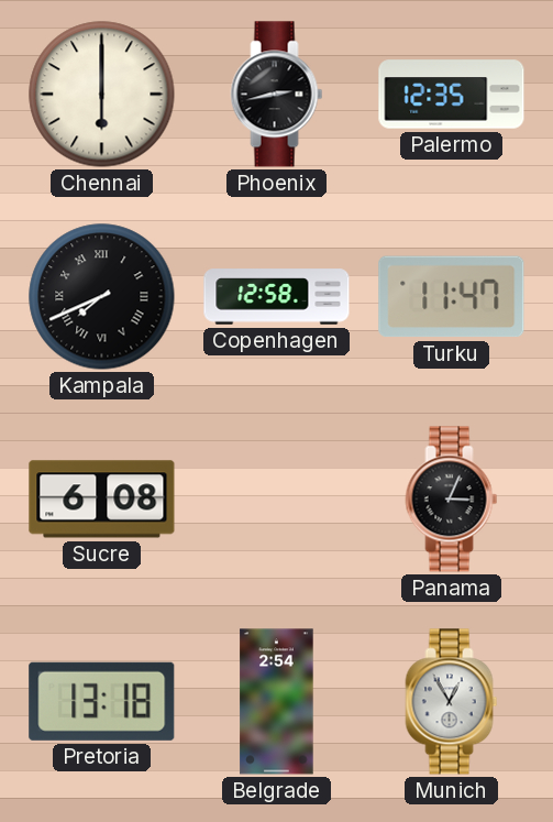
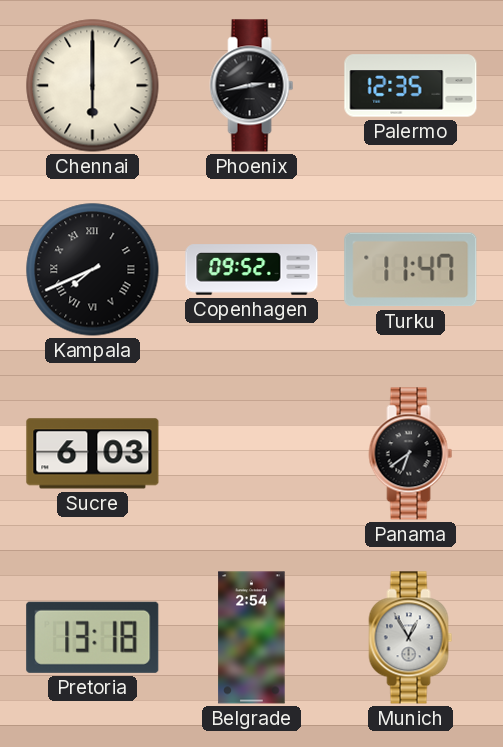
Copenhagen: 12:58 -> 09:52
Sucre: 6:08 -> 6:03
Panama: 3:04 -> 6:39
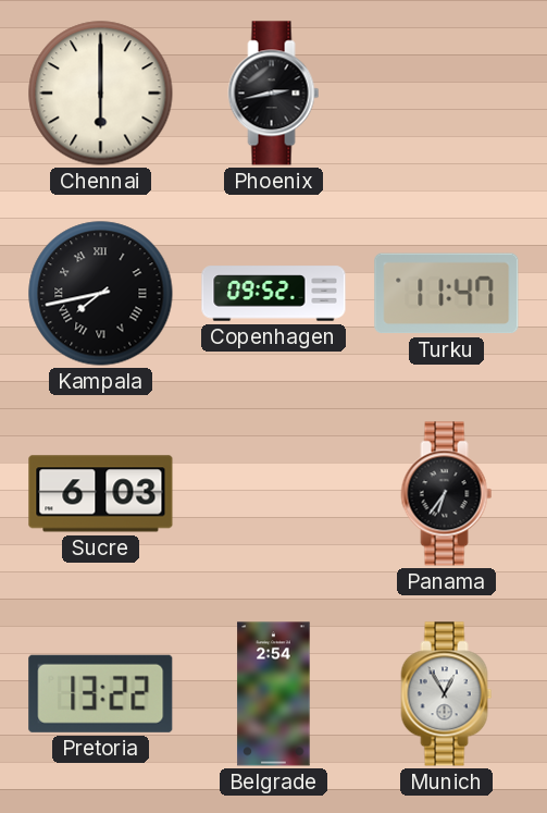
Palermo: 12:35 -> none
Kampala: 7:41 -> 7:43
Panama: 6:39 -> 6:36
Pretoria: 13:18 -> 13:22
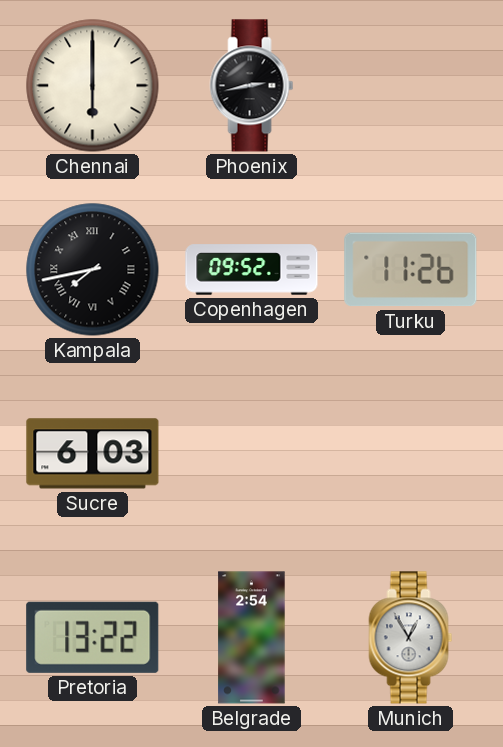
Turku: 11:47 -> 11:26
Panama: 6:36 -> none
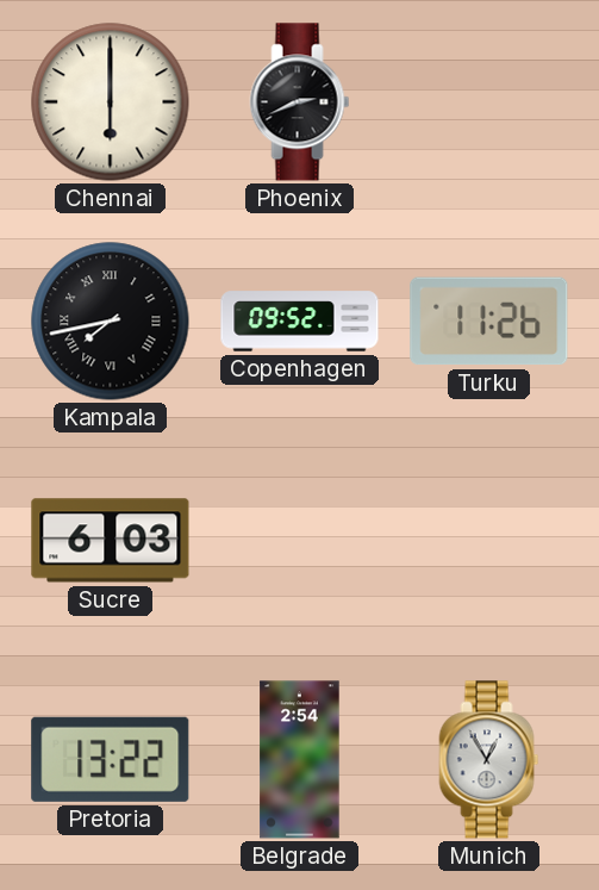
Phoenix: 2:43 -> 2:41
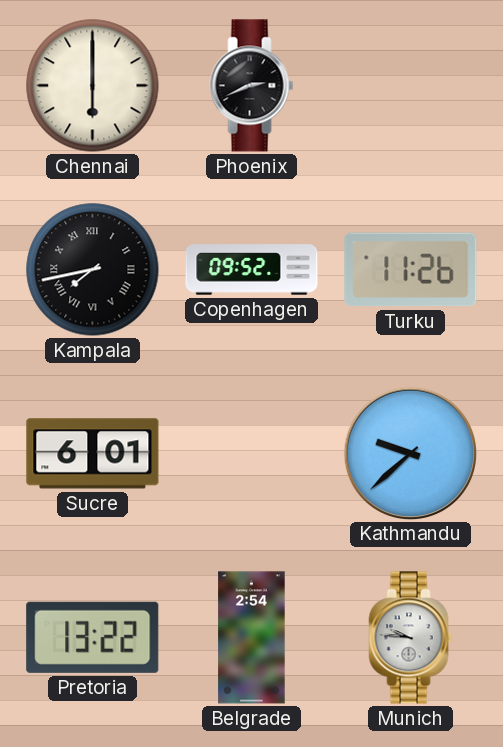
Sucre: 6:03 -> 6:01
Kathmandu: none -> 9:38
Munich: 12:55 -> 9:46
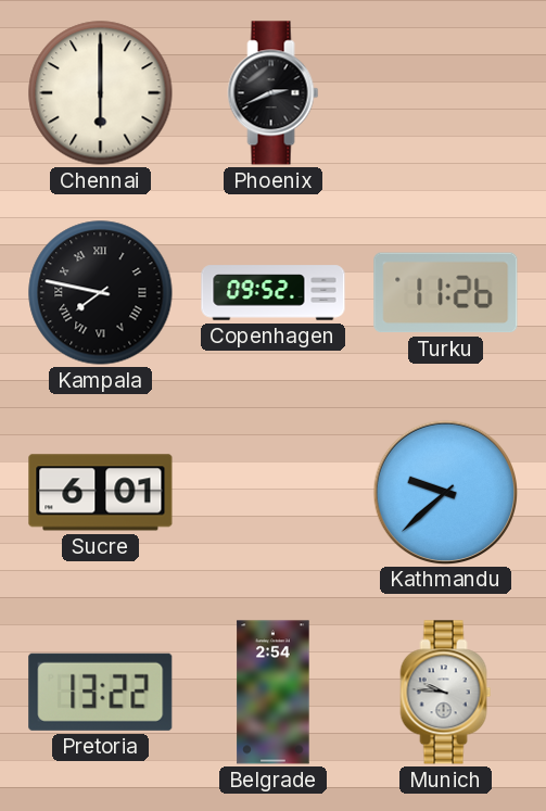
Kampala: 7:43 -> 7:47
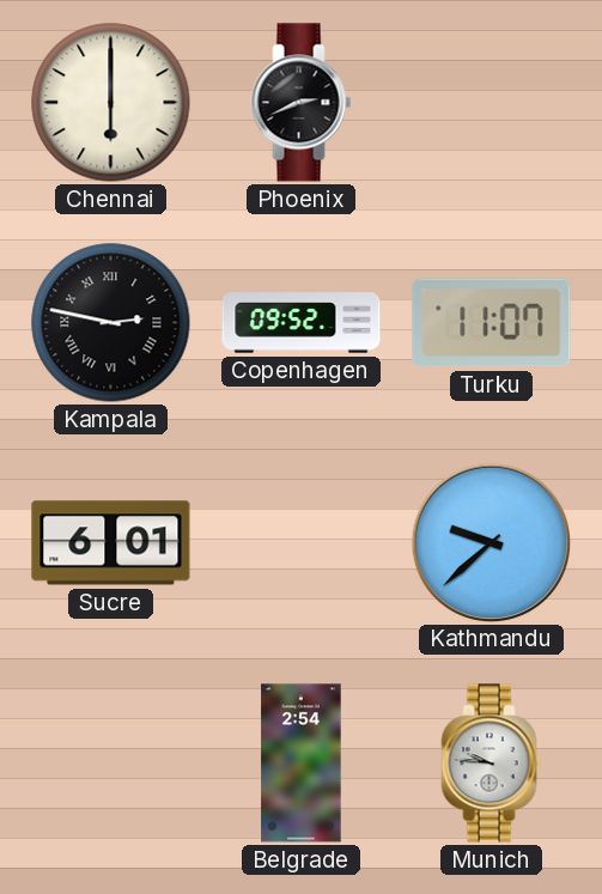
Kampala: 7:47 -> 2:47
Turku: 11:26 -> 11:07
Pretoria: 13:22 -> none
